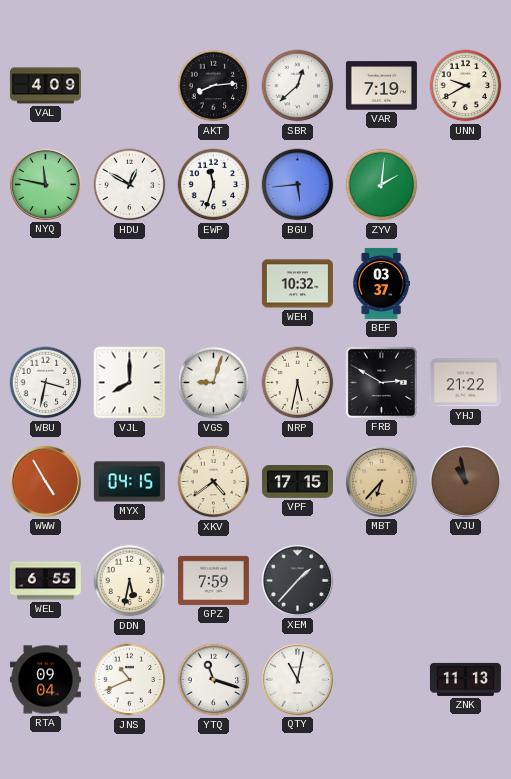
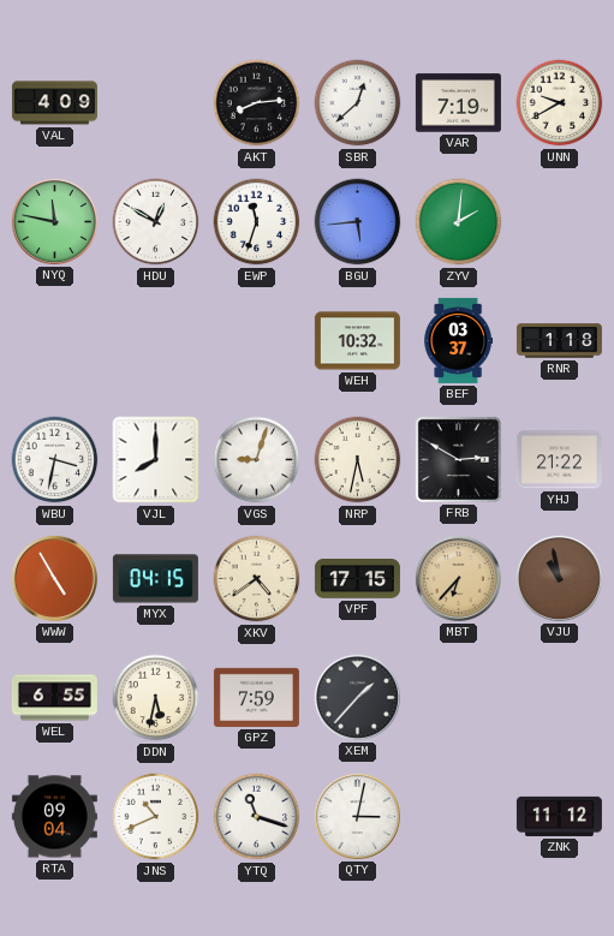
RNR: none -> 1:18
QTY: 11:02 -> 3:02
ZNK: 11:13 -> 11:12
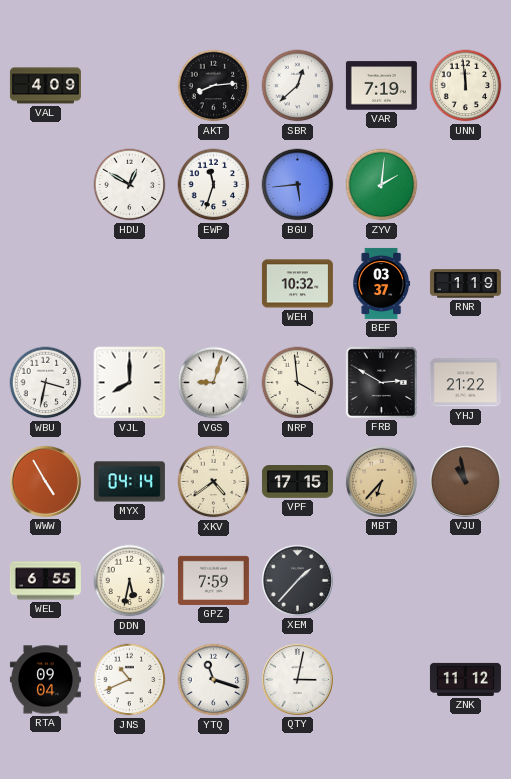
UNN: 9:40 -> 11:59
NYQ: 11:47 -> none
RNR: 1:18 -> 1:19
NRP: 5:32 -> 3:59
MYX: 04:15 -> 04:14
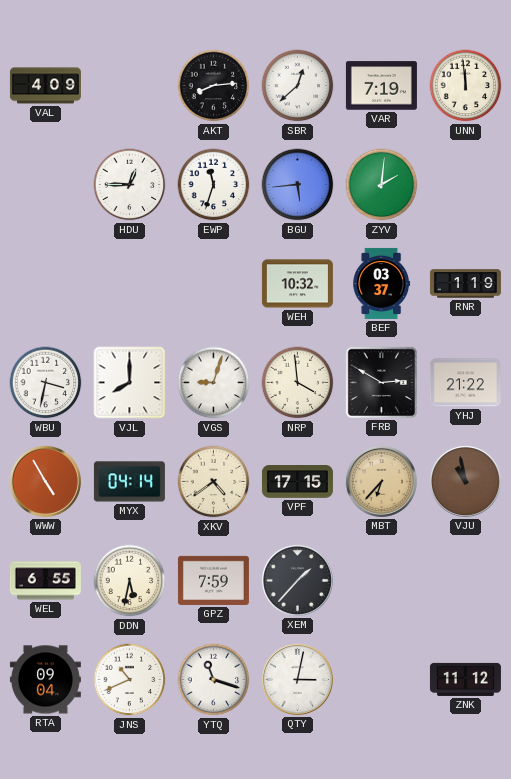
HDU: 12:50 -> 12:45
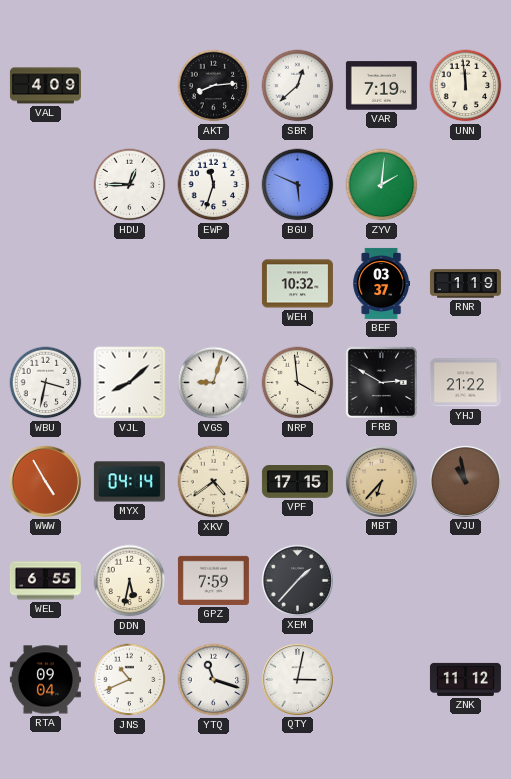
BGU: 5:44 -> 5:49
VJL: 8:00 -> 8:08
